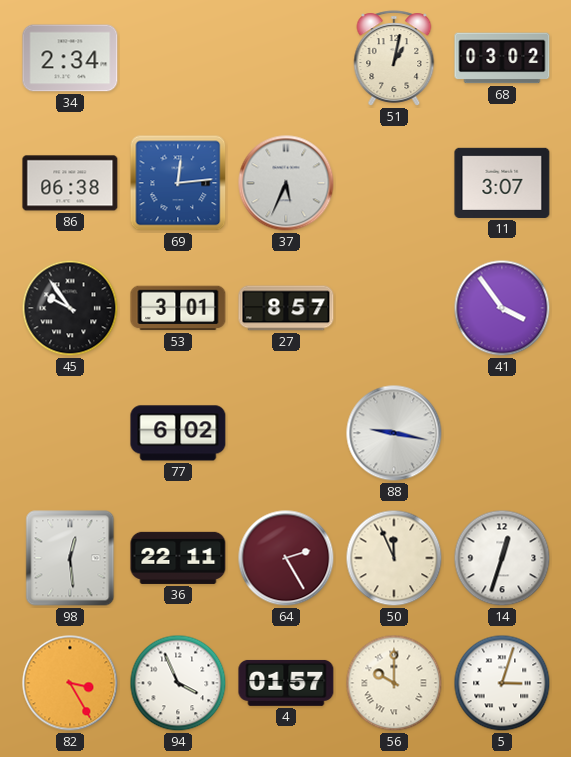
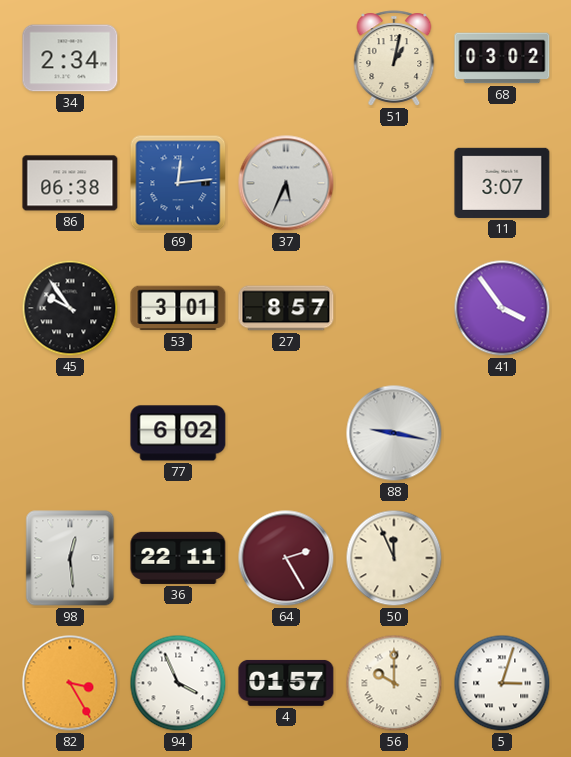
14: 12:33 -> none
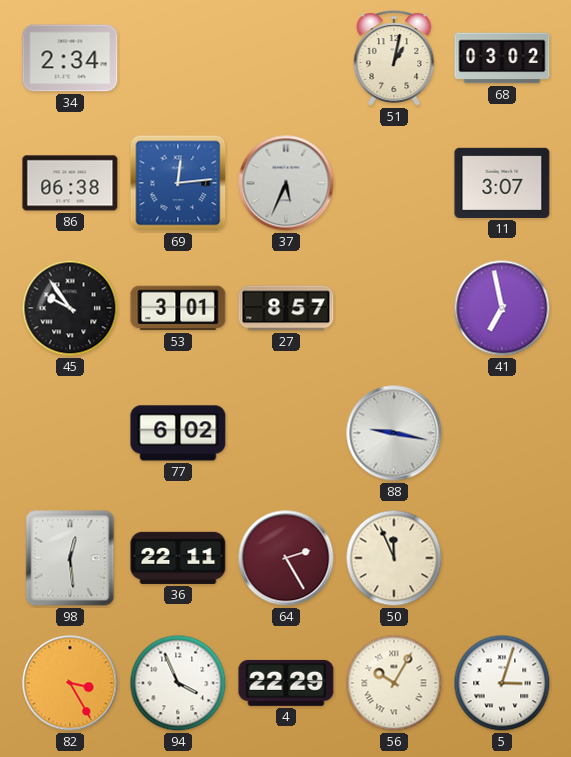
41: 3:54 -> 6:58
4: 01:57 -> 22:29
56: 10:00 -> 10:05
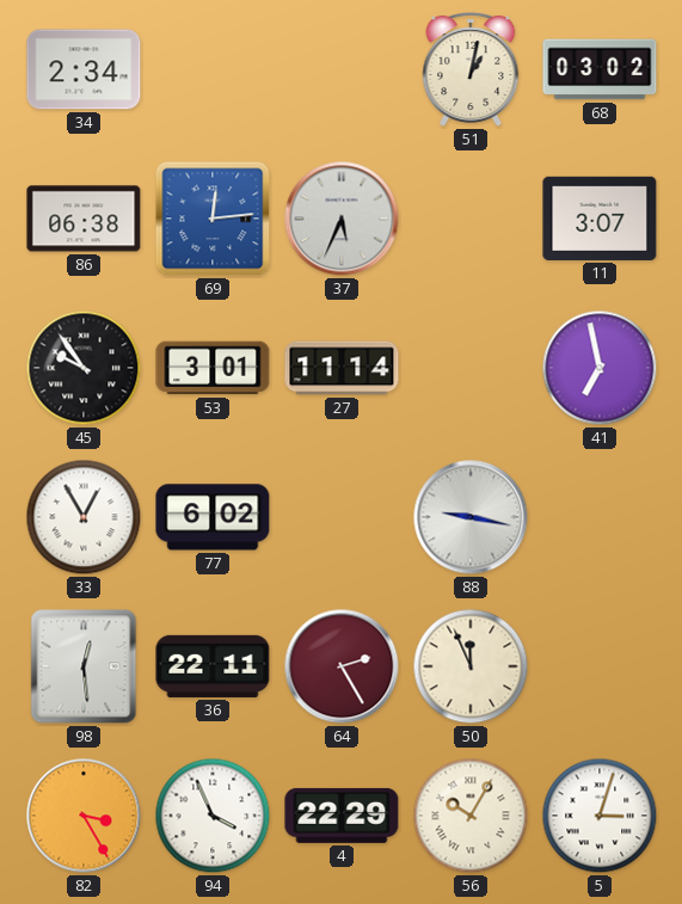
27: 8:57 -> 11:14
33: none -> 12:55
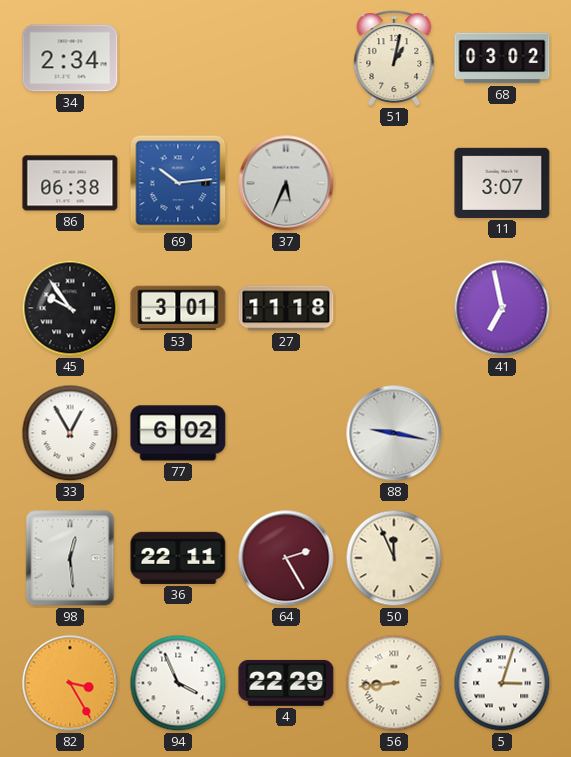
69: 12:14 -> 10:14
27: 11:14 -> 11:18
56: 10:05 -> 8:44
